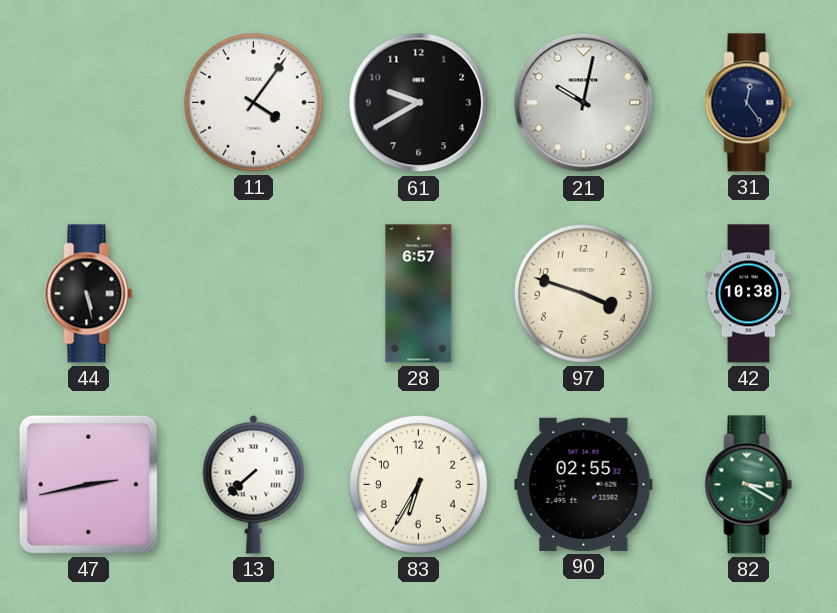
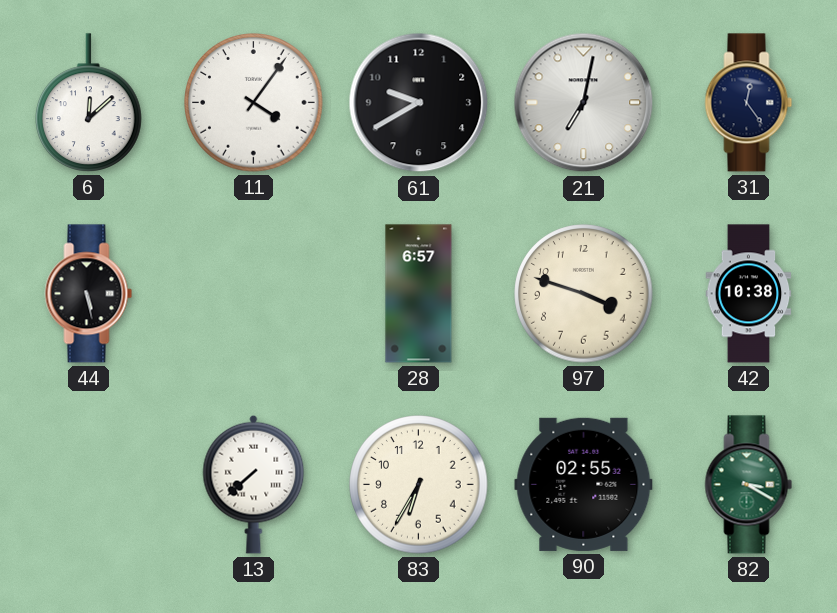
6: none -> 12:08
21: 10:02 -> 7:02
47: 2:43 -> none
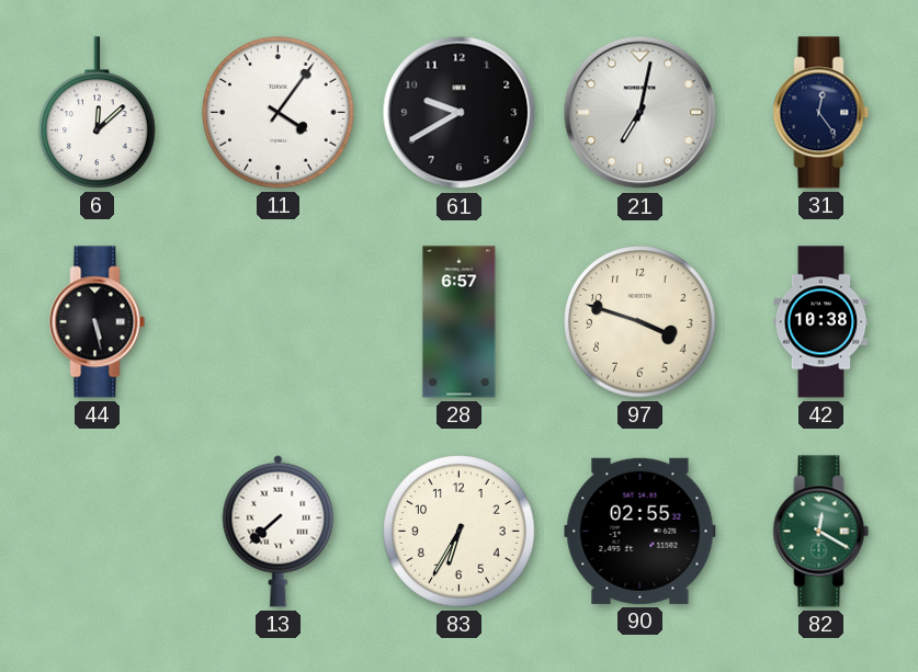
82: 3:20 -> 12:20
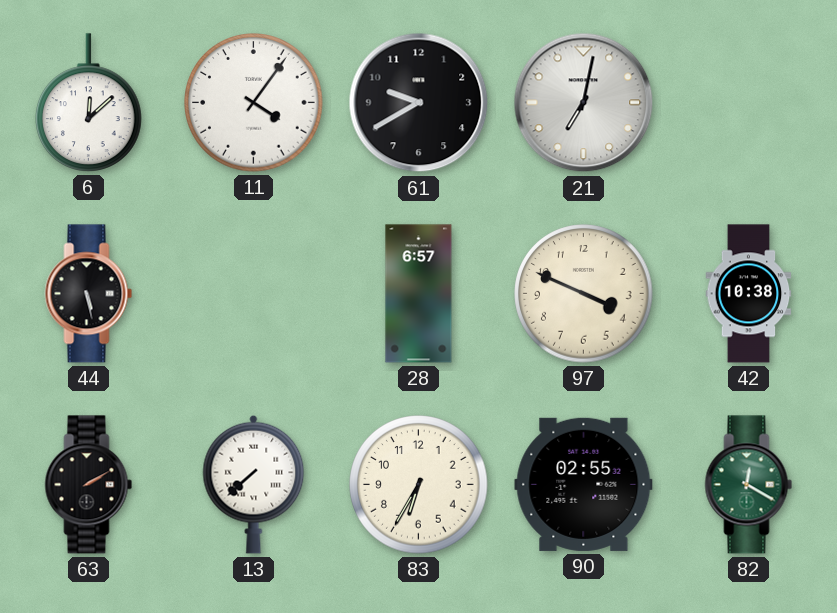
31: 12:24 -> none
97: 3:48 -> 3:49
63: none -> 2:10
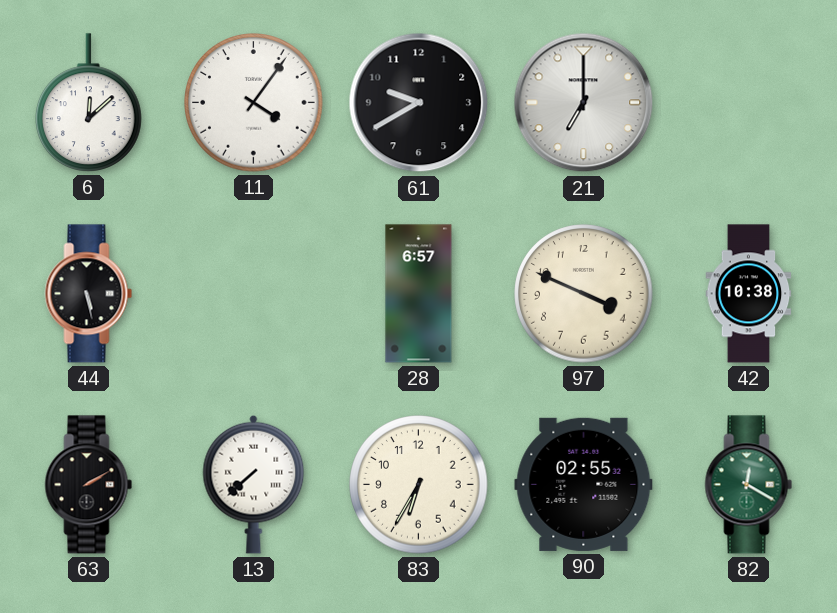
21: 7:02 -> 7:00
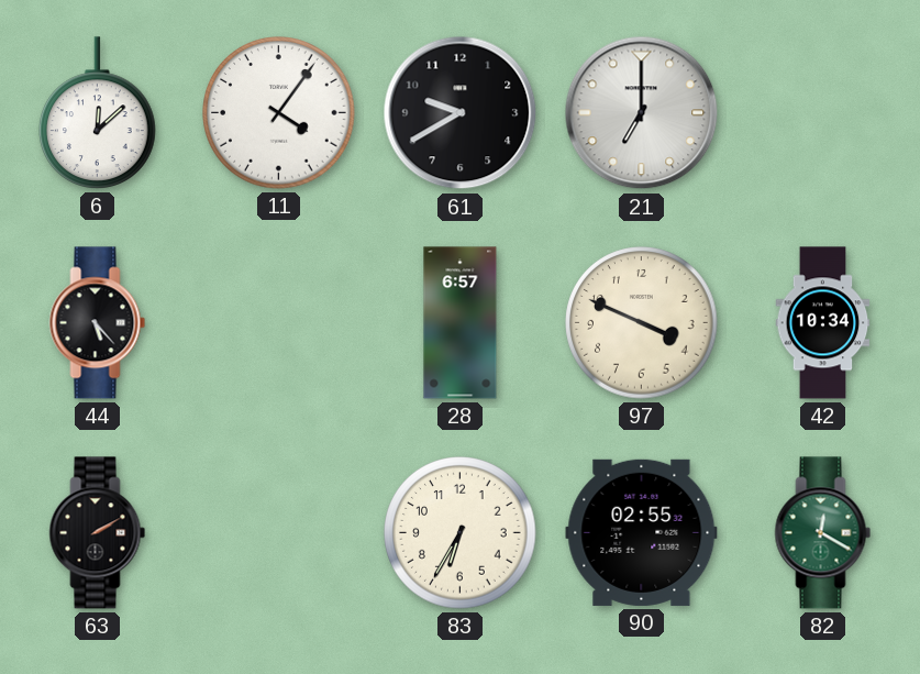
44: 5:28 -> 5:23
42: 10:38 -> 10:34
13: 7:38 -> none
